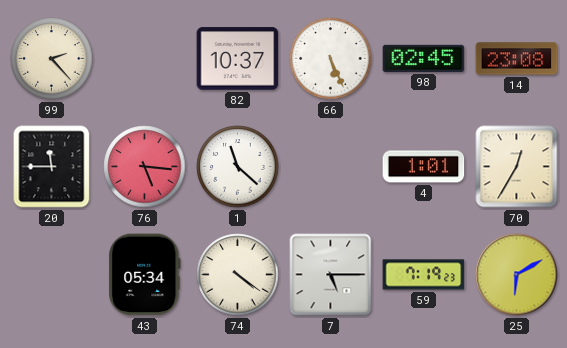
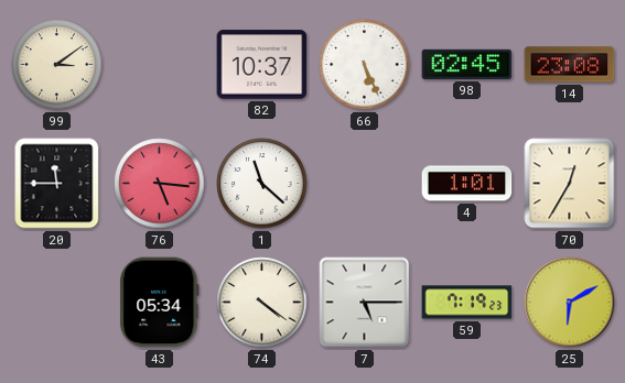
99: 2:23 -> 3:09
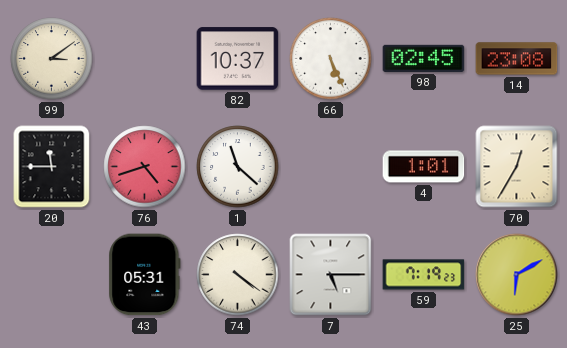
76: 5:16 -> 4:42
43: 05:34 -> 05:31
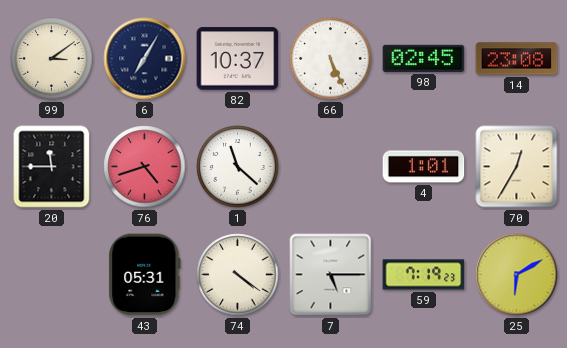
6: none -> 7:05
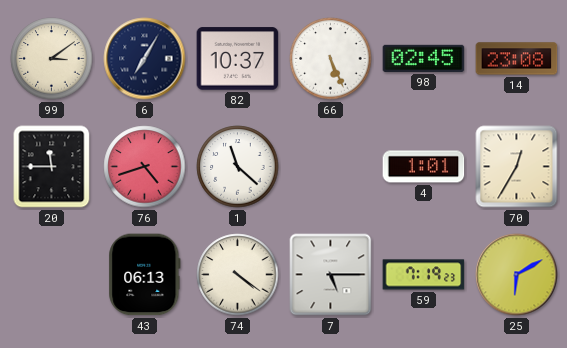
43: 05:31 -> 06:13
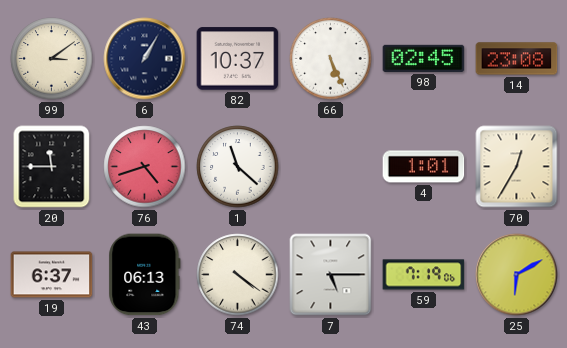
6: 7:05 -> 1:05
19: none -> 6:37
59: 7:19:23 -> 7:19:06
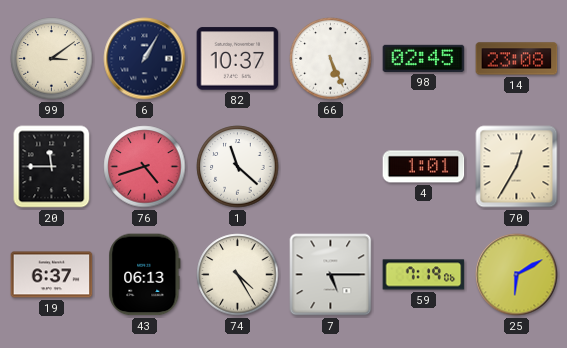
74: 4:21 -> 4:25
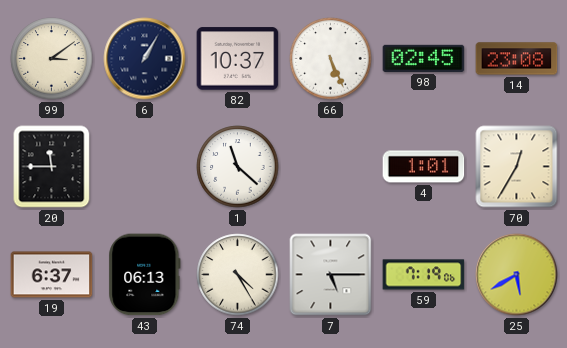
76: 4:42 -> none
25: 6:10 -> 5:40
